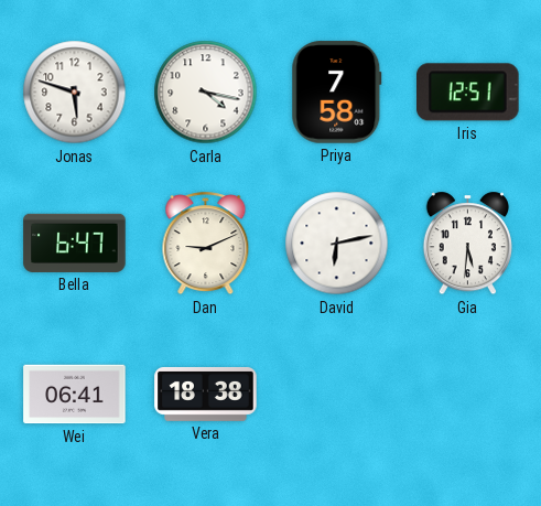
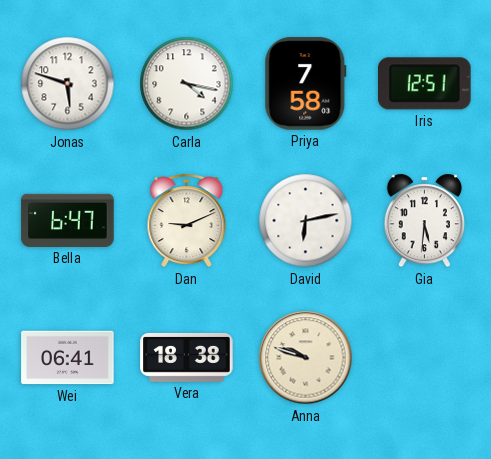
Anna: none -> 9:48
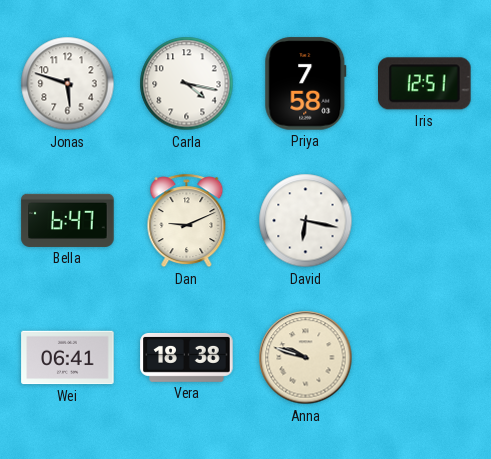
David: 6:13 -> 6:17
Gia: 5:31 -> none
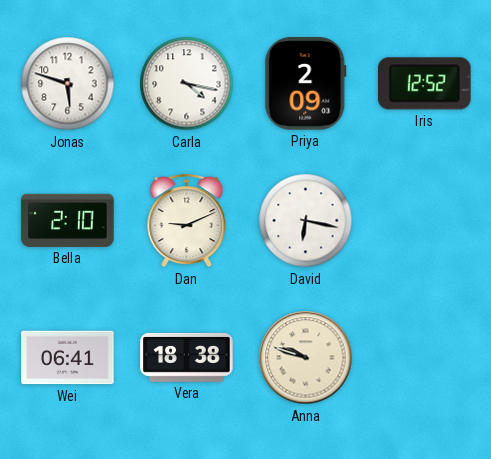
Priya: 7:58 -> 2:09
Iris: 12:51 -> 12:52
Bella: 6:47 -> 2:10
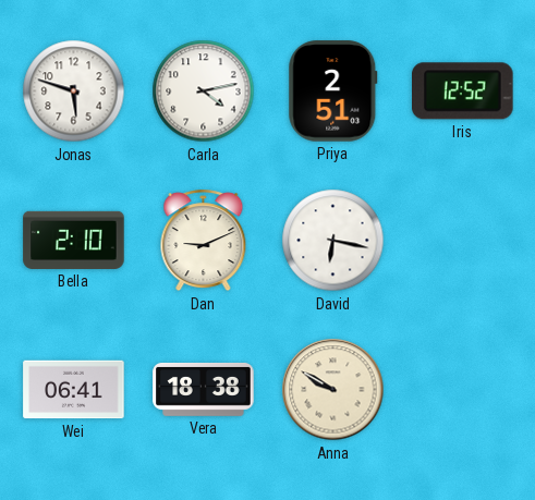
Carla: 4:17 -> 4:13
Priya: 2:09 -> 2:51
Anna: 9:48 -> 9:50
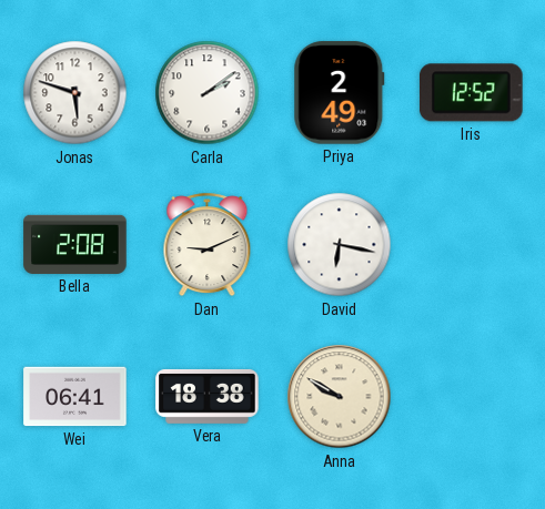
Carla: 4:13 -> 2:09
Priya: 2:51 -> 2:49
Bella: 2:10 -> 2:08
